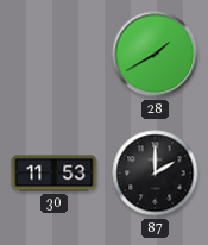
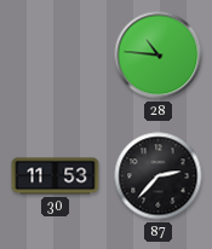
28: 1:40 -> 10:46
87: 2:00 -> 2:37
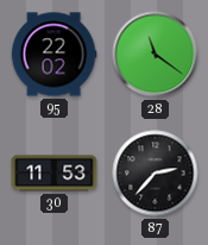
95: none -> 22:02
28: 10:46 -> 11:21
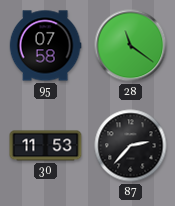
95: 22:02 -> 07:58
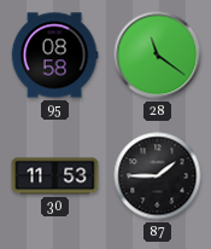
95: 07:58 -> 08:58
87: 2:37 -> 1:45
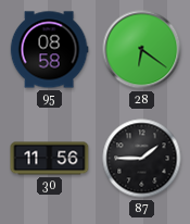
28: 11:21 -> 6:21
30: 11:53 -> 11:56
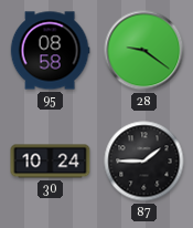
28: 6:21 -> 9:21
30: 11:56 -> 10:24
